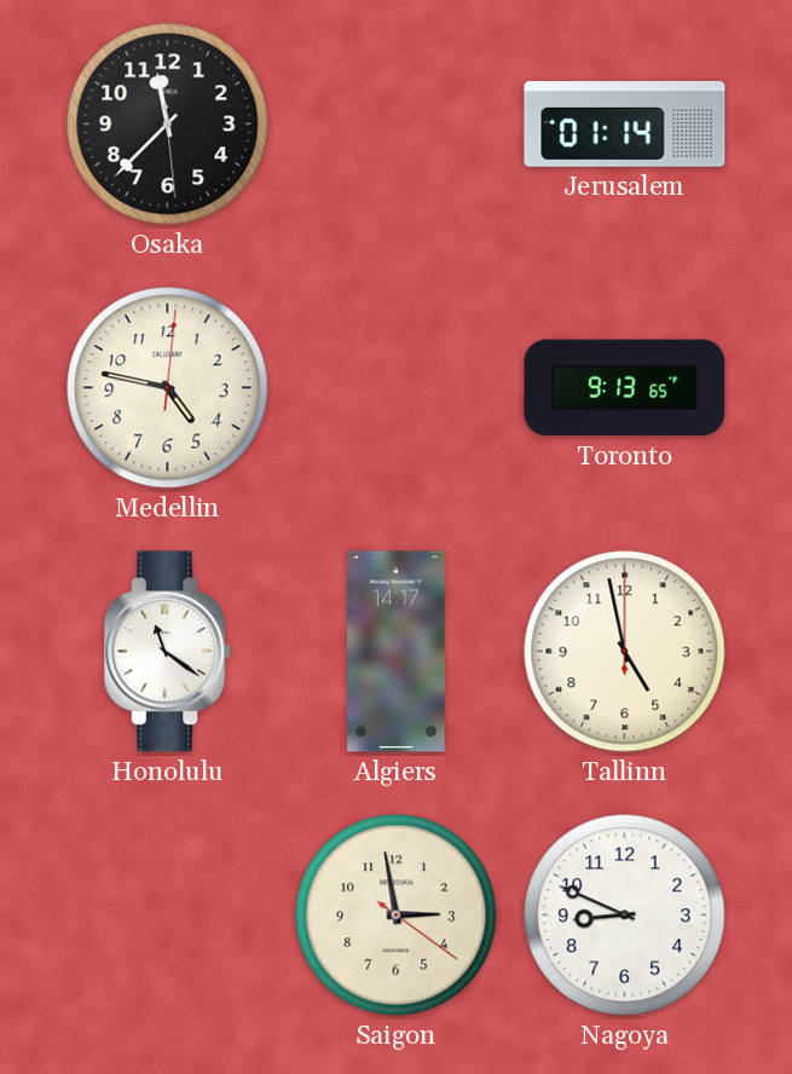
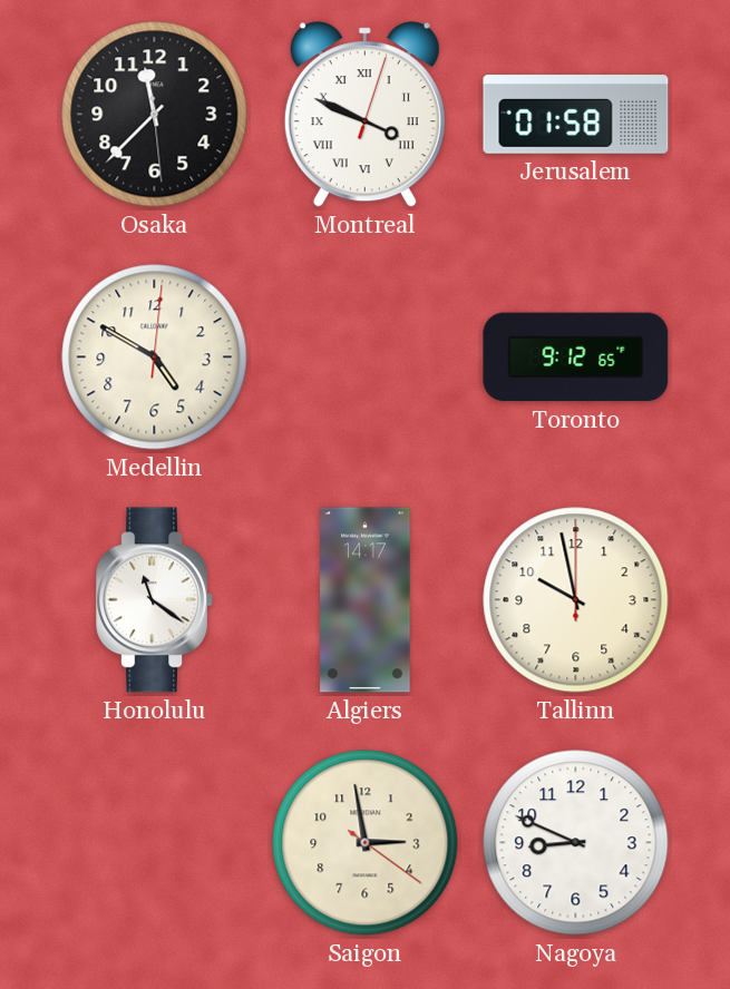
Montreal: none -> 3:49
Jerusalem: 01:14 -> 01:58
Medellin: 4:47 -> 4:50
Toronto: 9:13 -> 9:12
Tallinn: 4:58 -> 9:58
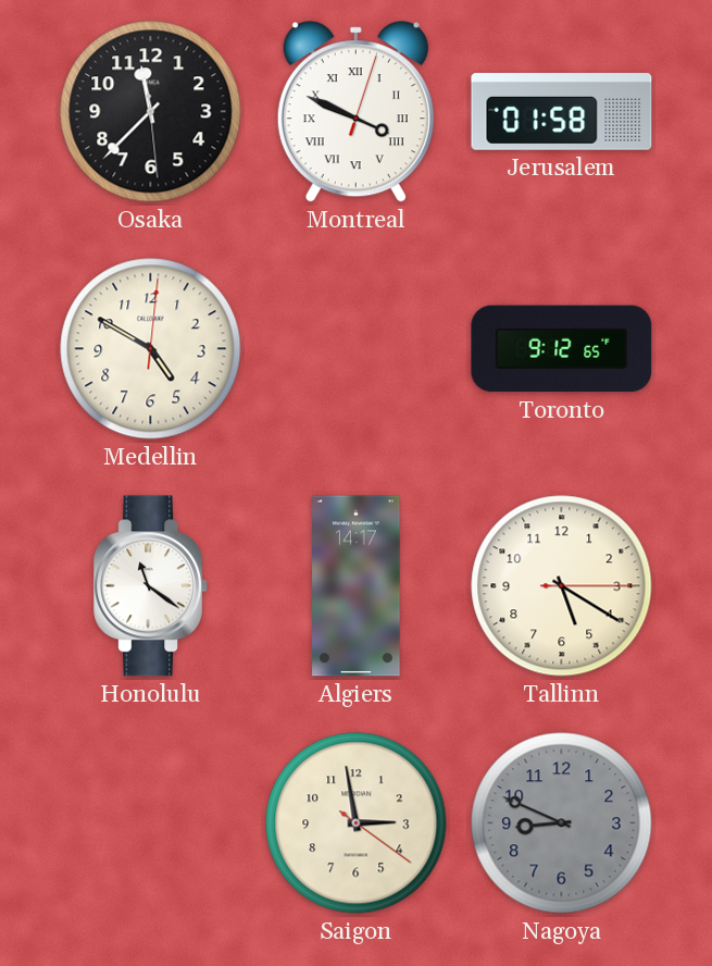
Tallinn: 9:58 -> 5:20
Nagoya dial: white -> grey
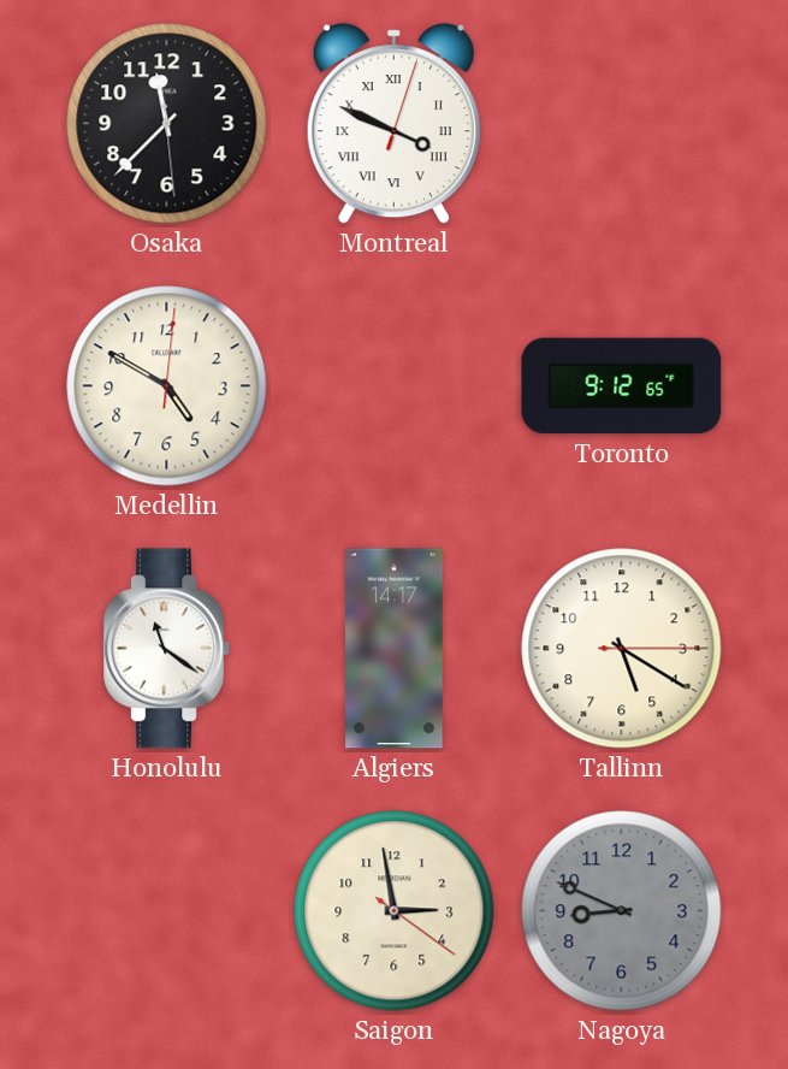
Jerusalem: 01:58 -> none
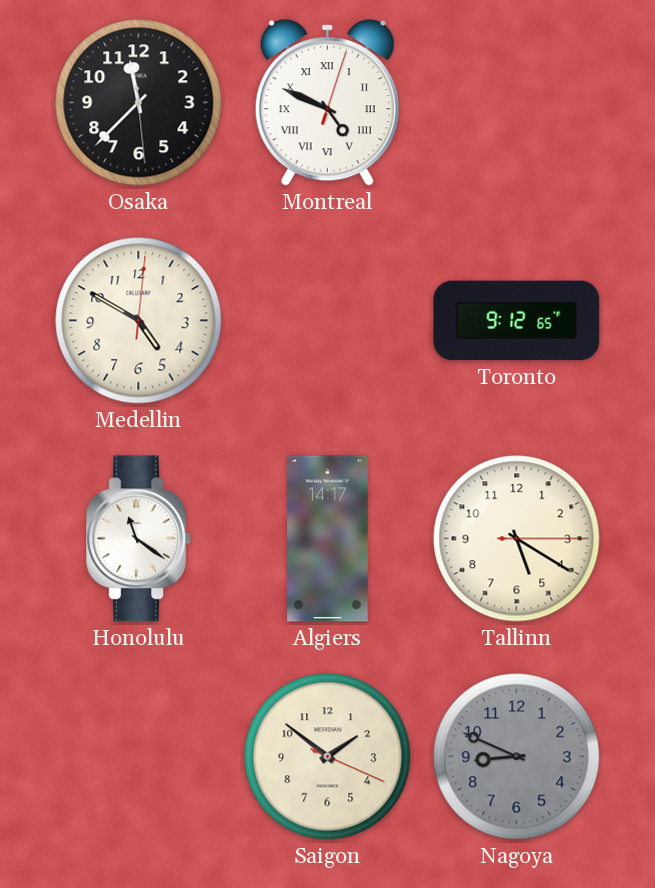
Montreal: 3:49 -> 4:49
Saigon: 2:58 -> 1:51
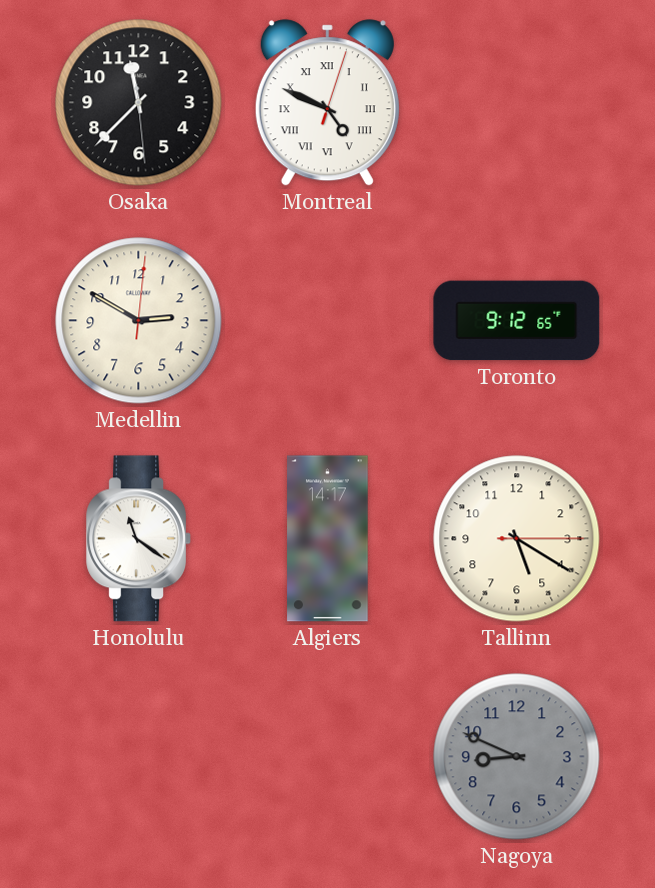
Medellin: 4:50 -> 2:50
Saigon: 1:51 -> none
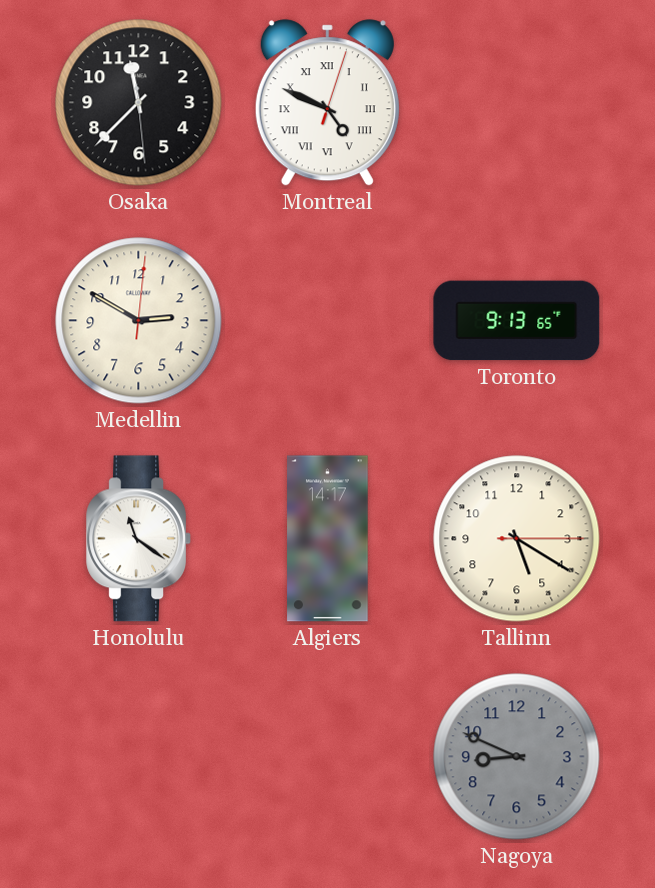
Toronto: 9:12 -> 9:13
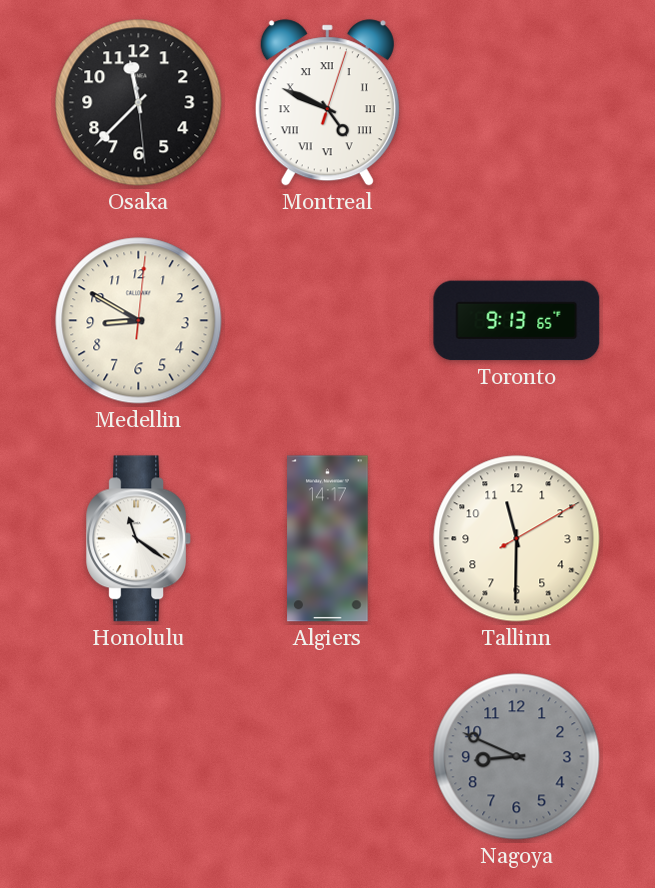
Medellin: 2:50 -> 8:50
Tallinn: 5:20 -> 11:30
